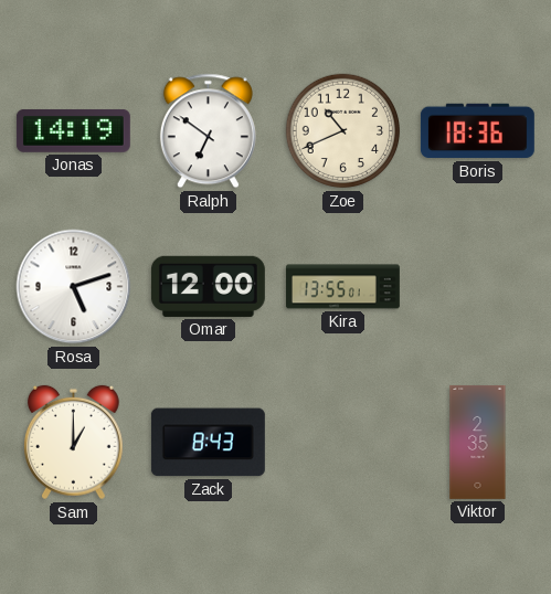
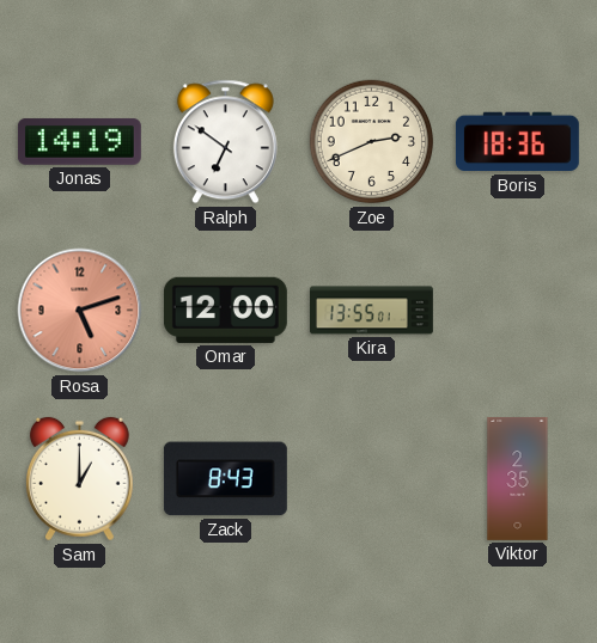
Zoe: 10:41 -> 2:41
Rosa dial: white -> salmon
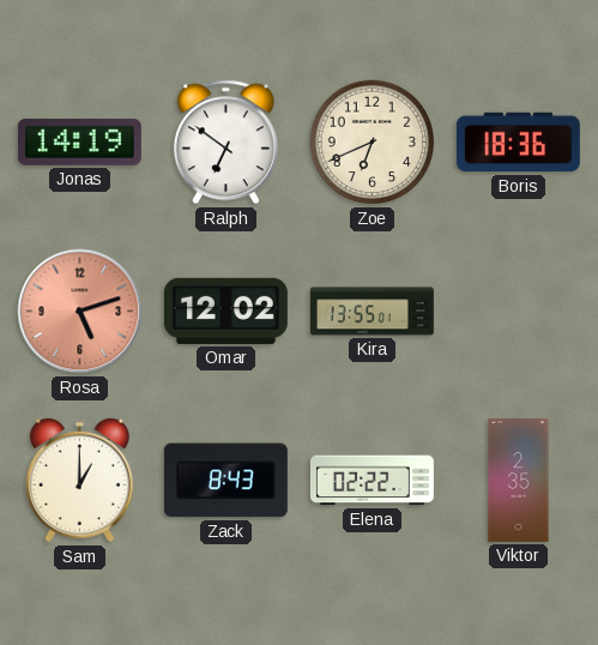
Zoe: 2:41 -> 6:41
Omar: 12:00 -> 12:02
Elena: none -> 02:22
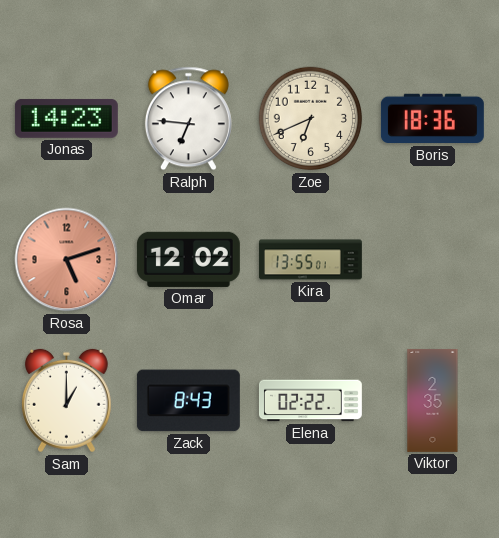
Jonas: 14:19 -> 14:23
Ralph: 6:51 -> 6:46
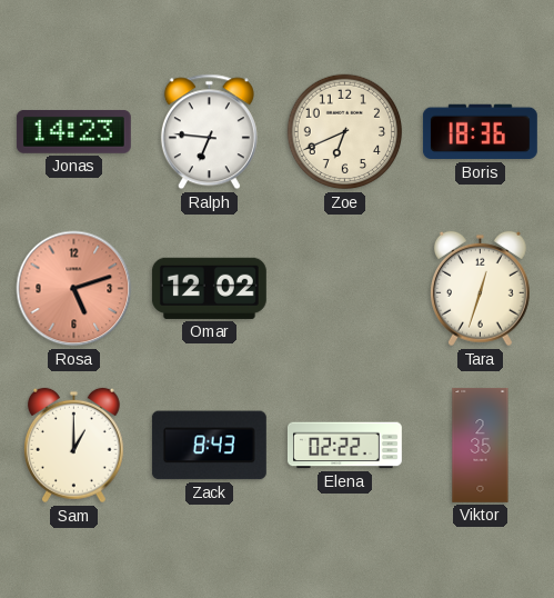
Kira: 13:55 -> none
Tara: none -> 12:33
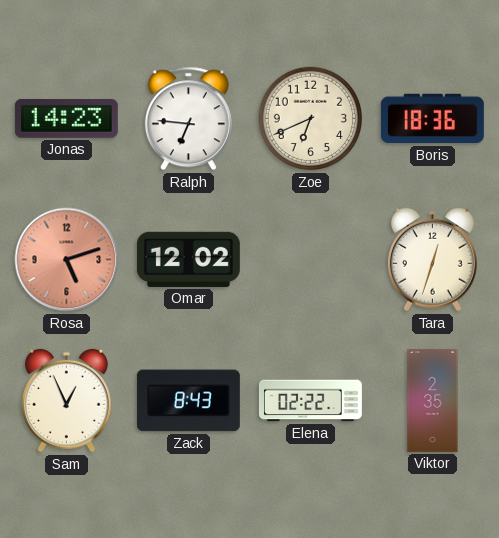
Sam: 1:00 -> 12:56
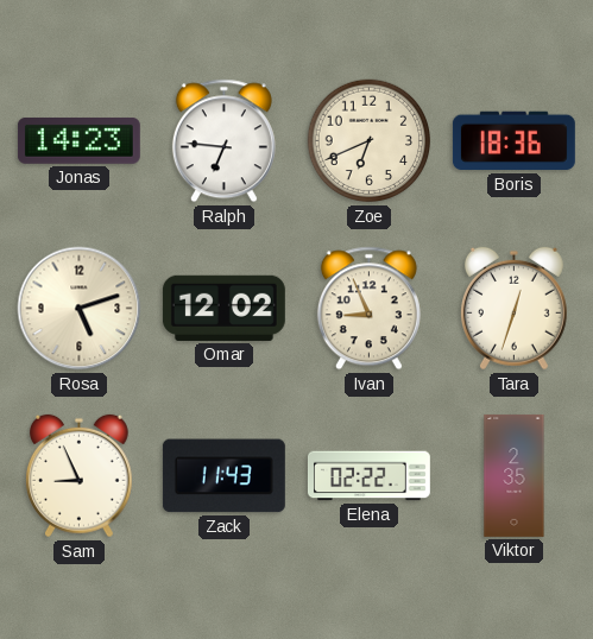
Rosa dial: salmon -> cream
Ivan: none -> 8:56
Sam: 12:56 -> 8:56
Zack: 8:43 -> 11:43
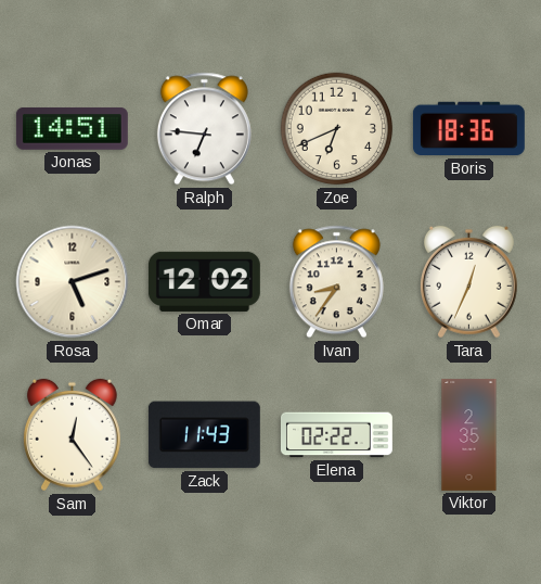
Jonas: 14:23 -> 14:51
Ivan: 8:56 -> 8:36
Tara: 12:33 -> 12:34
Sam: 8:56 -> 12:24
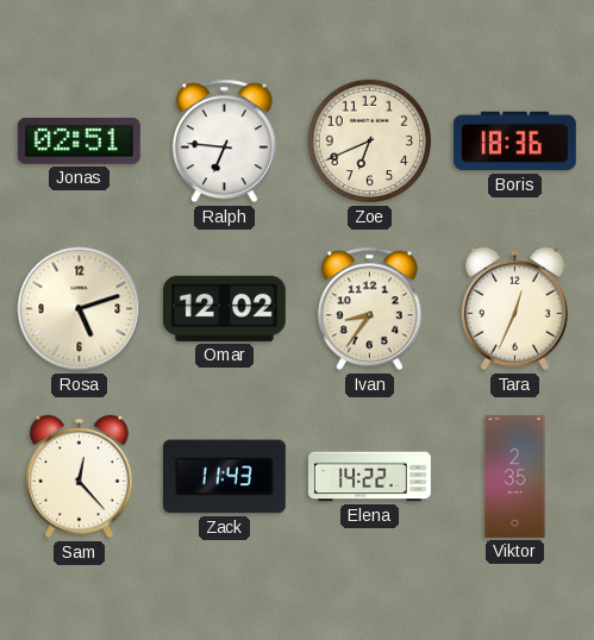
Jonas: 14:51 -> 02:51
Sam: 12:24 -> 12:23
Elena: 02:22 -> 14:22
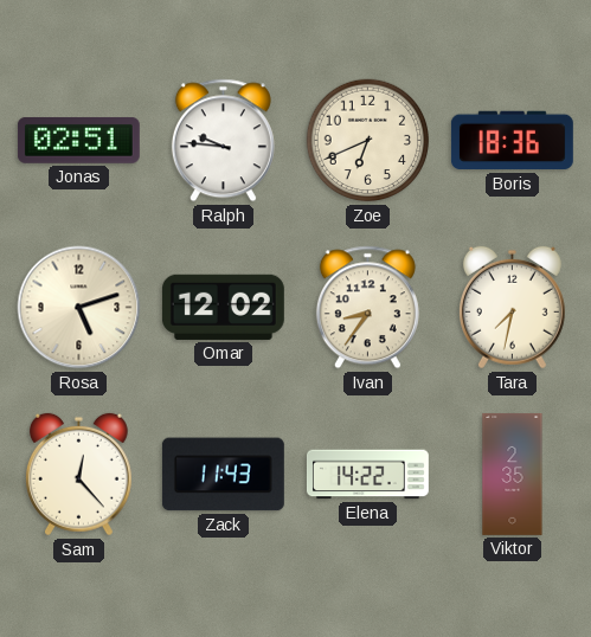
Ralph: 6:46 -> 9:46
Tara: 12:34 -> 7:32
